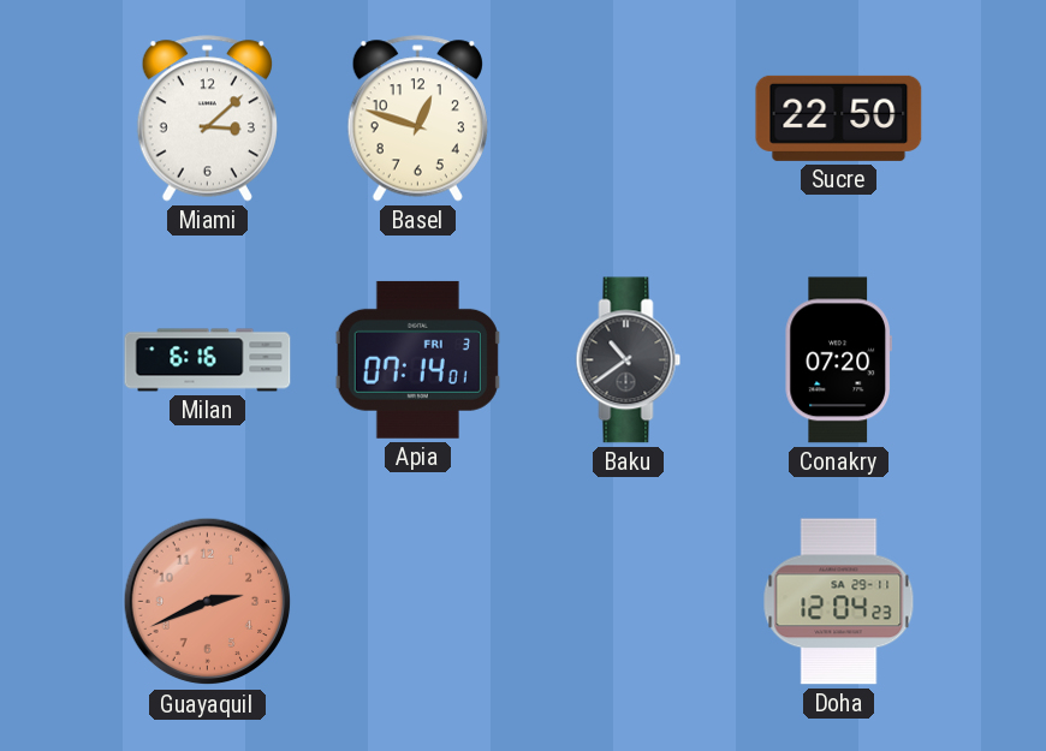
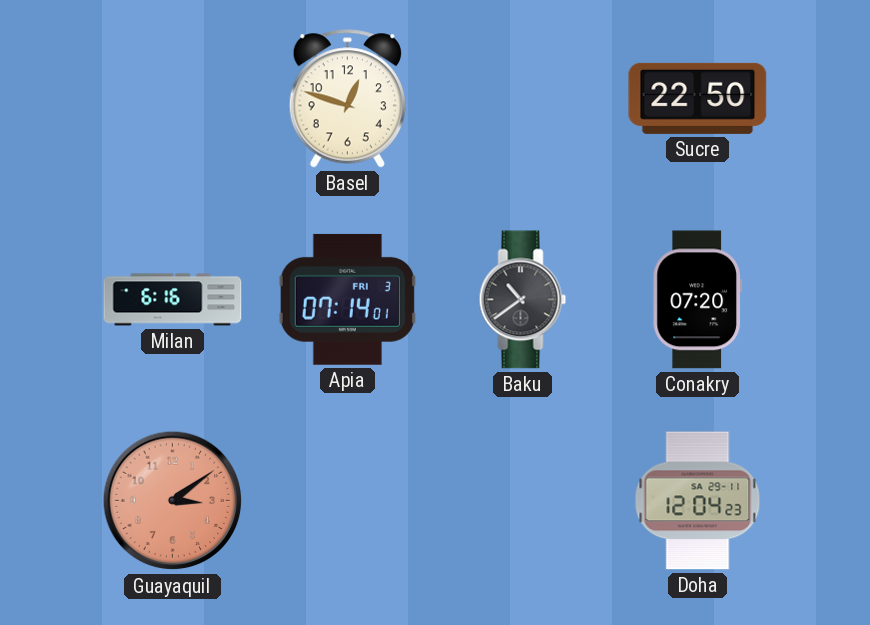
Miami: 3:08 -> none
Guayaquil: 2:41 -> 3:09
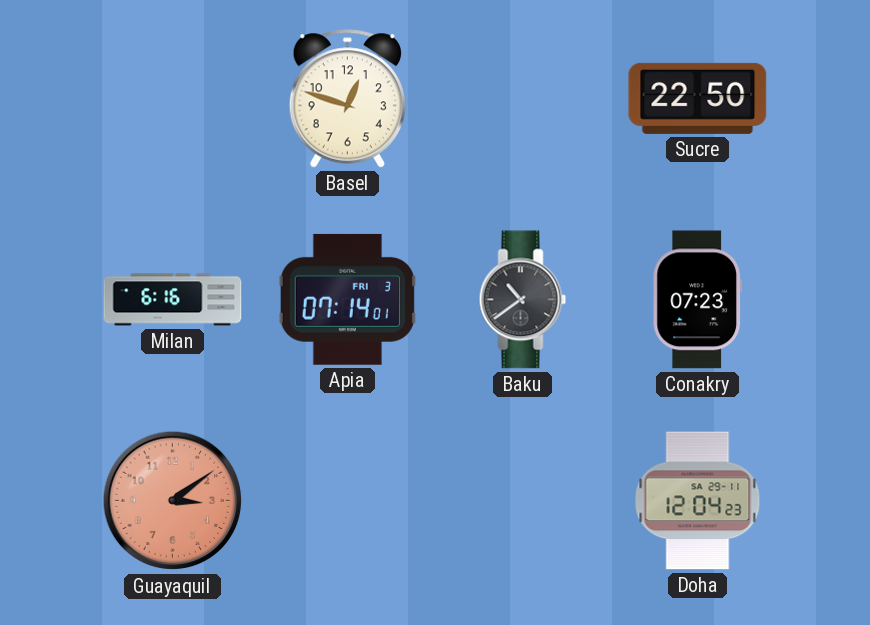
Conakry: 07:20 -> 07:23
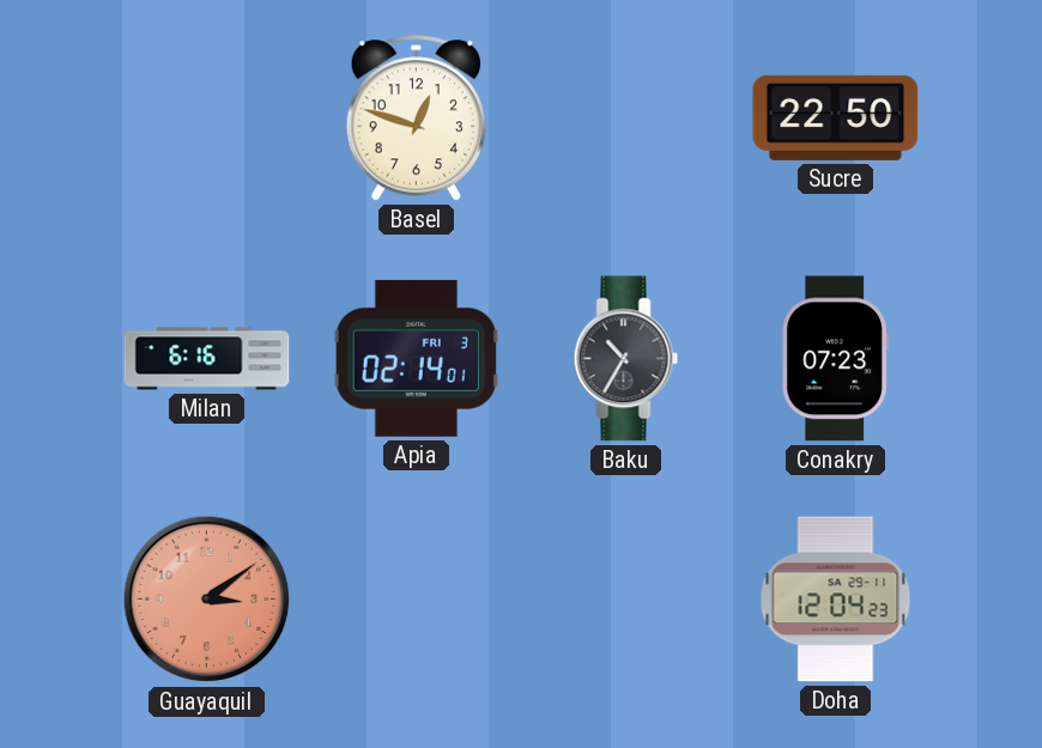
Apia: 07:14 -> 02:14
Baku: 10:39 -> 10:35
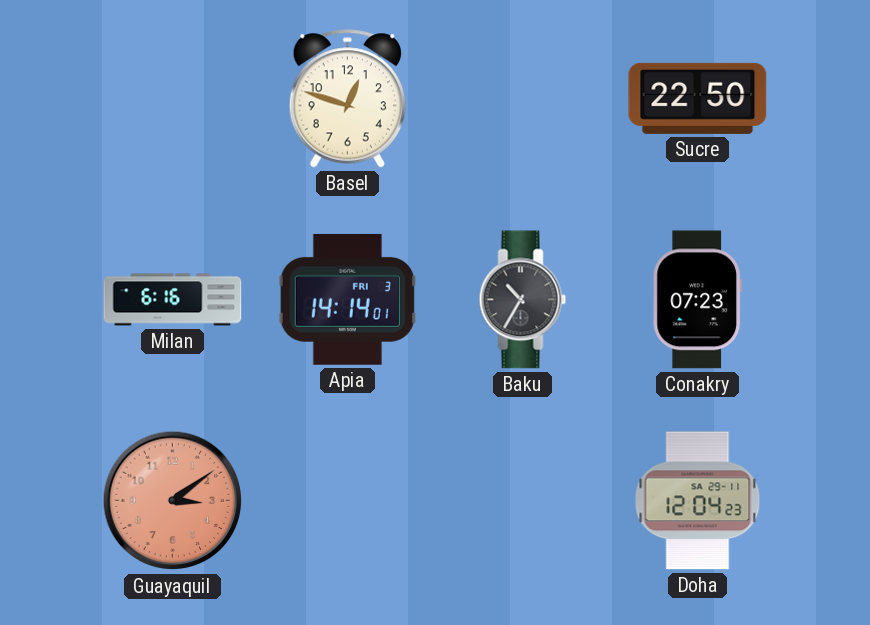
Apia: 02:14 -> 14:14
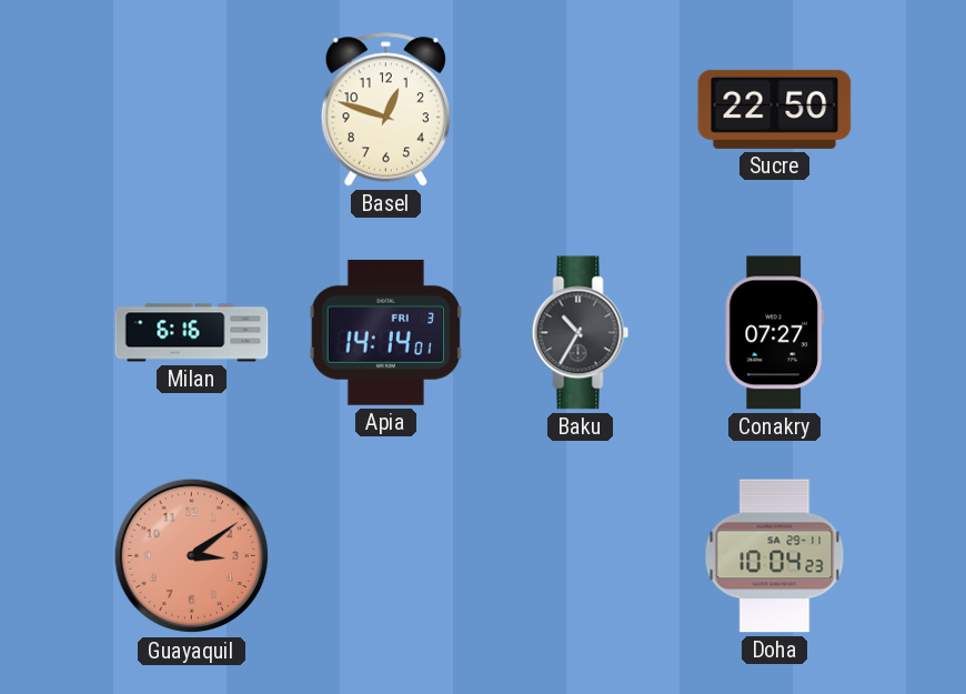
Conakry: 07:23 -> 07:27
Doha: 12:04 -> 10:04
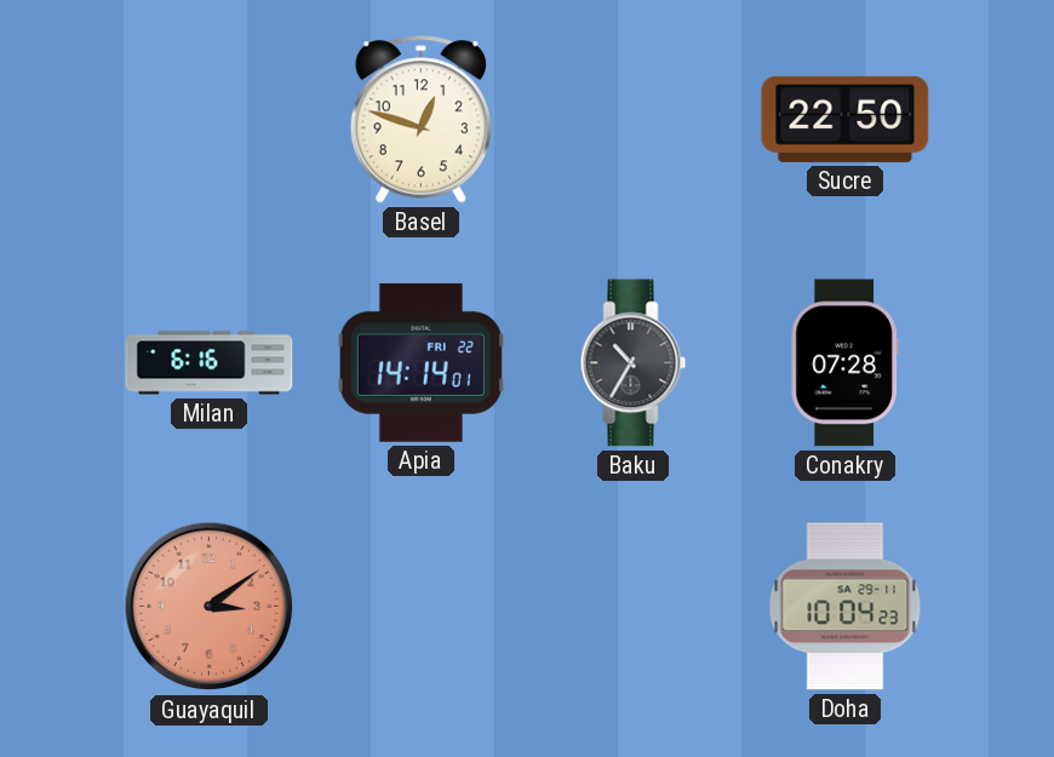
Apia date: FRI 3 -> FRI 22
Conakry: 07:27 -> 07:28
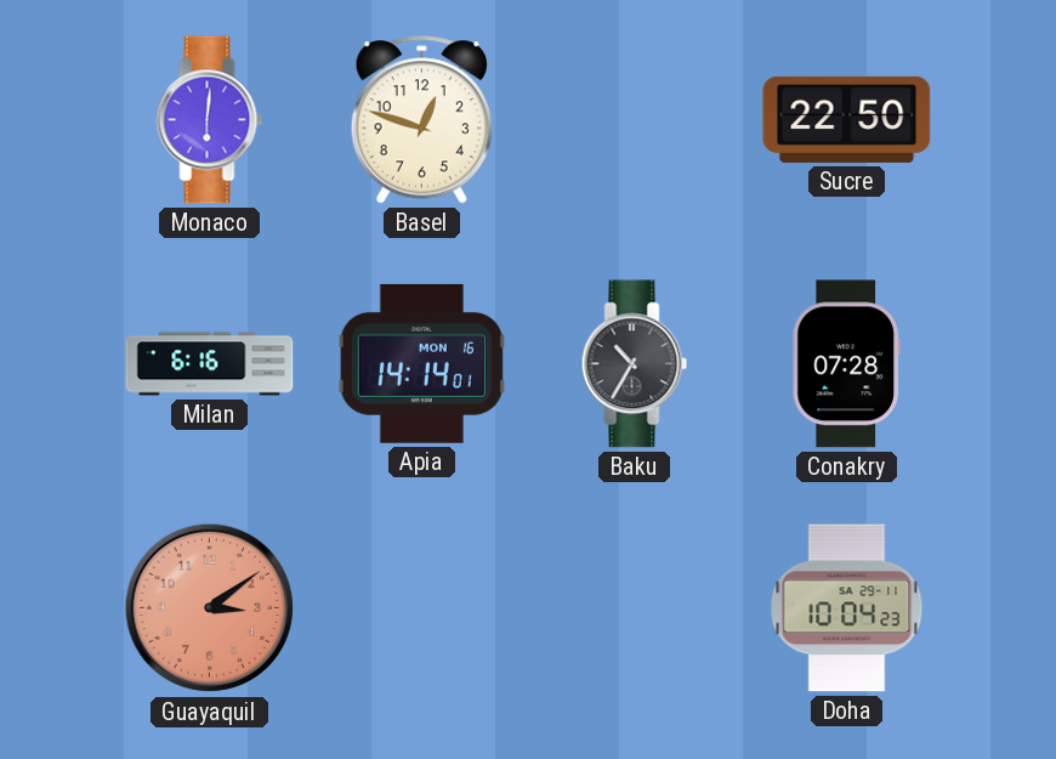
Monaco: none -> 6:01
Apia date: FRI 22 -> MON 16
